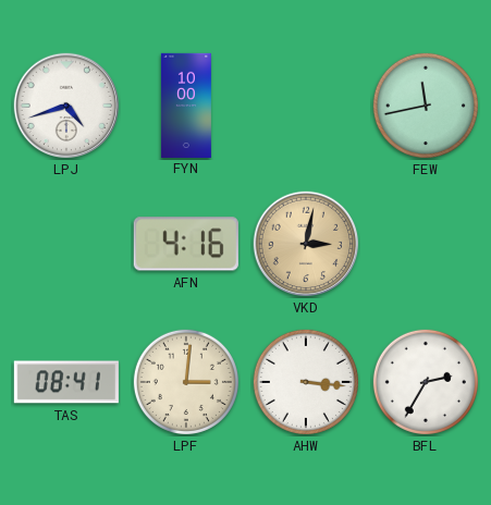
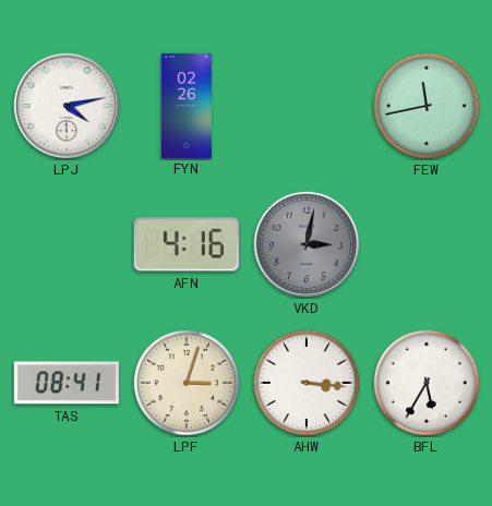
LPJ: 4:42 -> 4:13
FYN: 10:00 -> 02:26
VKD dial: champagne -> grey
LPF: 3:01 -> 3:03
BFL: 2:35 -> 5:35
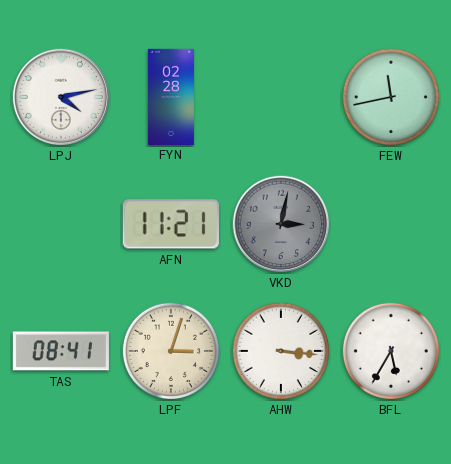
FYN: 02:26 -> 02:28
AFN: 4:16 -> 11:21
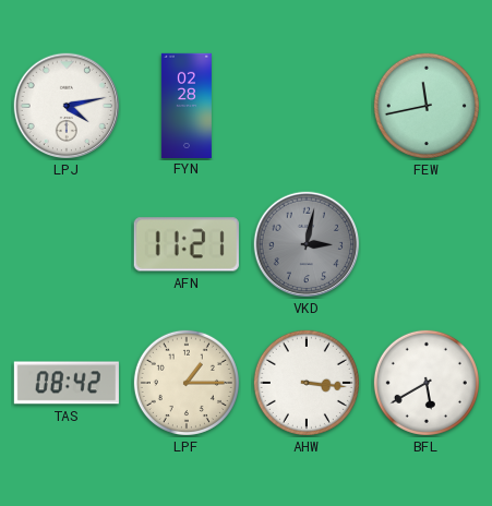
TAS: 08:41 -> 08:42
LPF: 3:03 -> 1:15
BFL: 5:35 -> 5:40
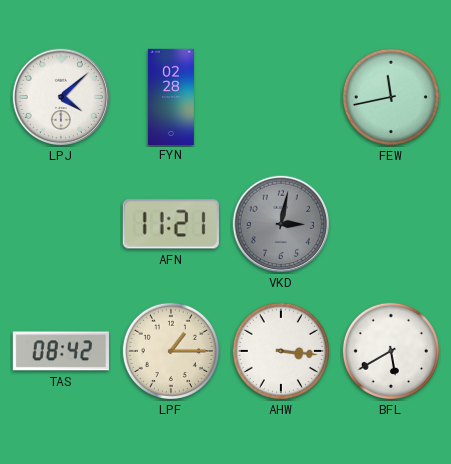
LPJ: 4:13 -> 4:08
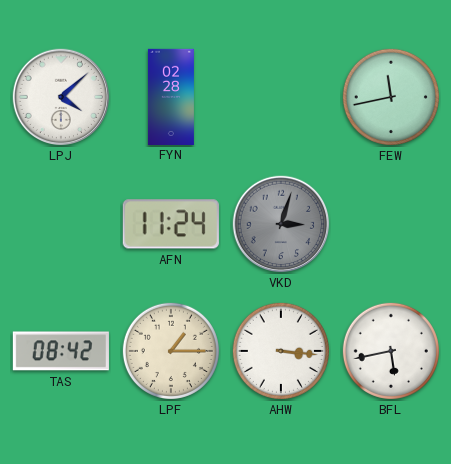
AFN: 11:21 -> 11:24
VKD: 3:02 -> 3:03
BFL: 5:40 -> 5:43
